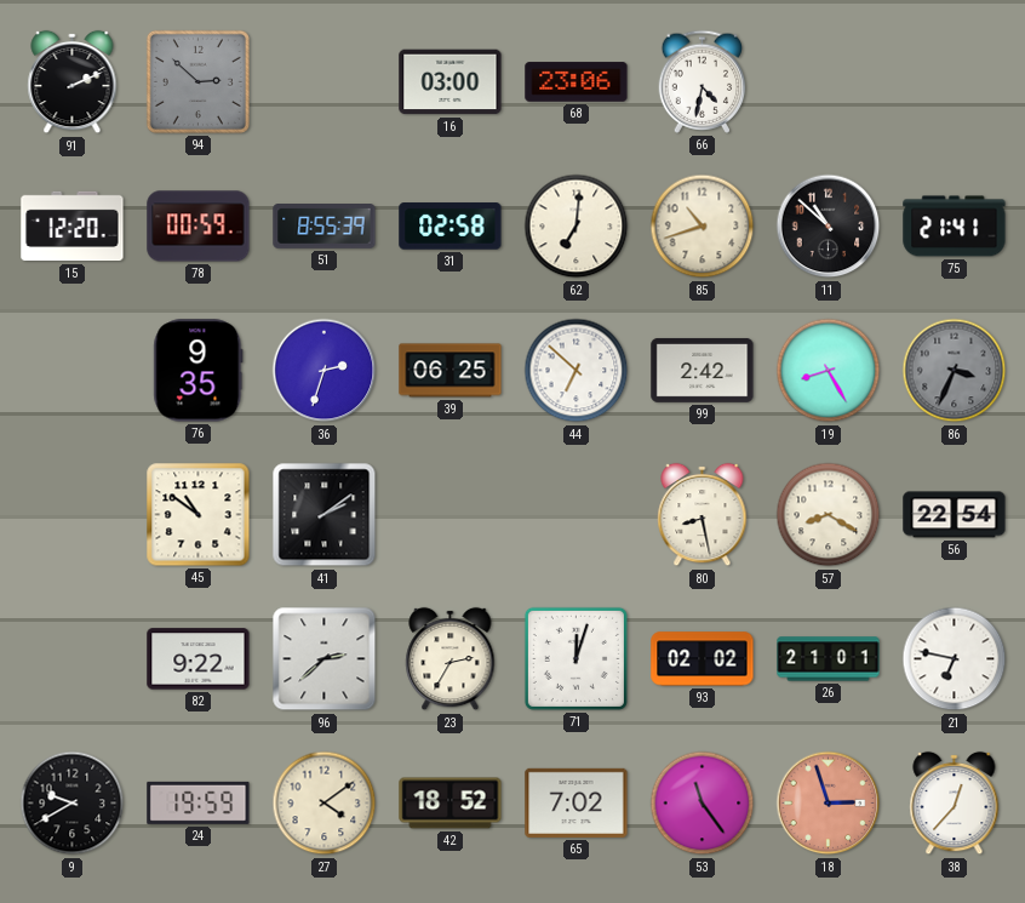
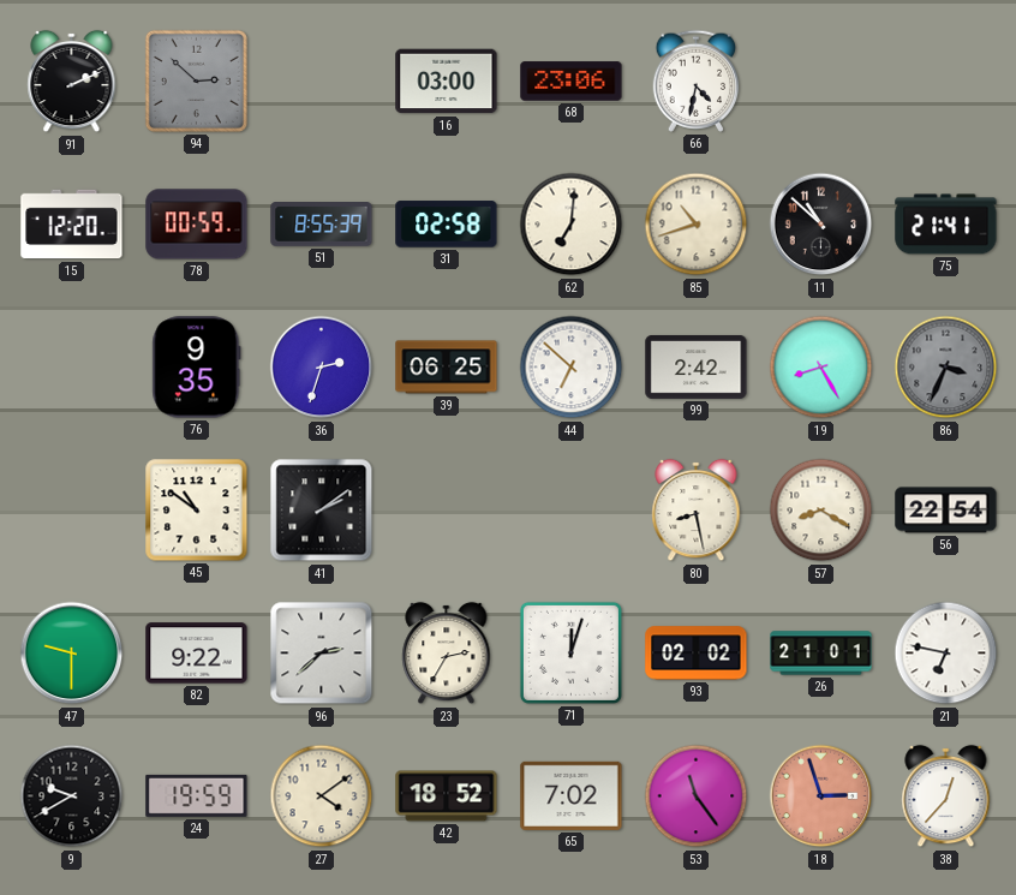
47: none -> 9:30
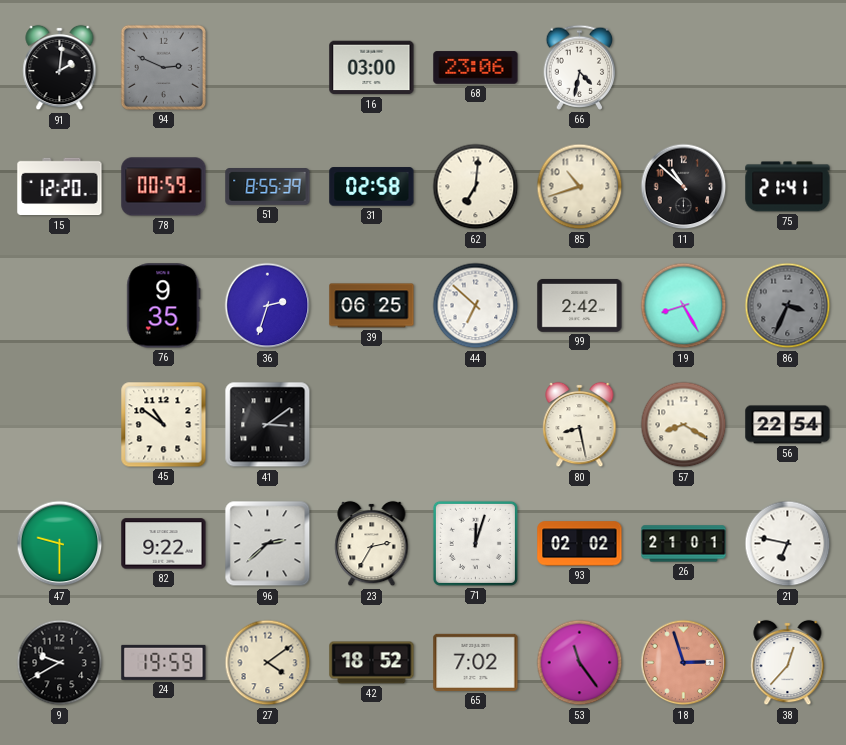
91: 2:11 -> 2:01
94: 2:52 -> 2:49
41: 2:09 -> 3:09
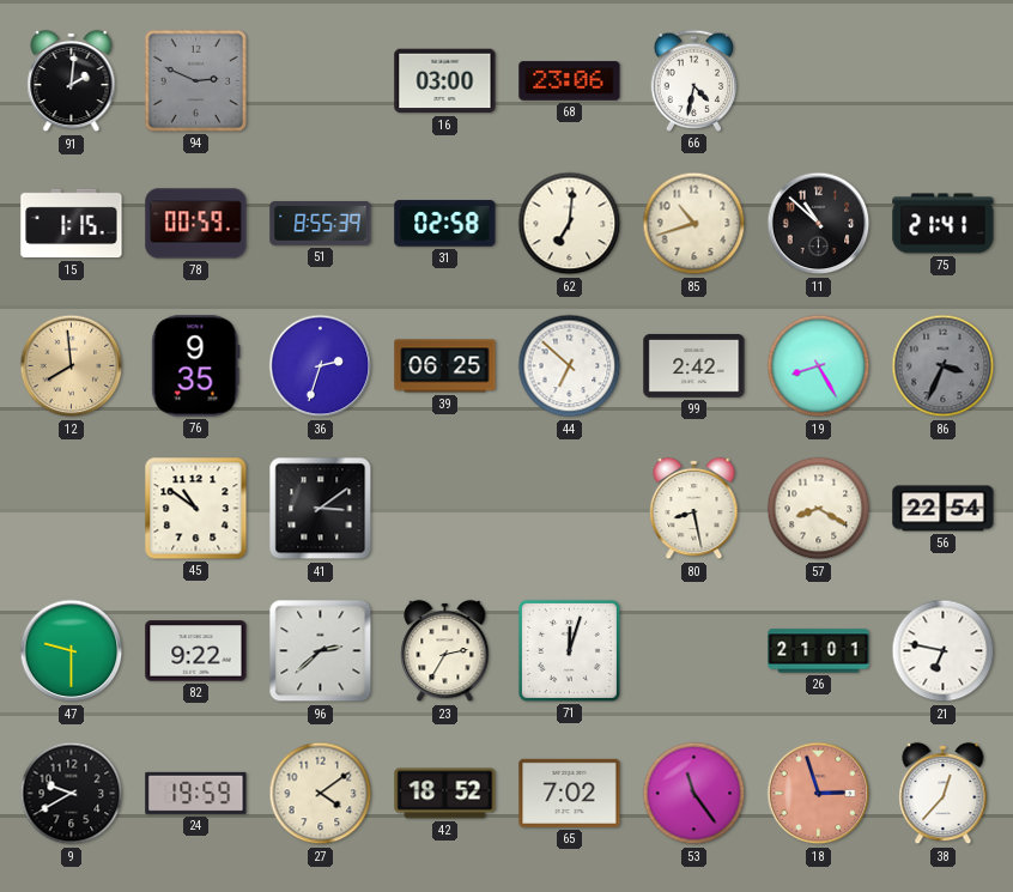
15: 12:20 -> 1:15
12: none -> 7:59
93: 02:02 -> none
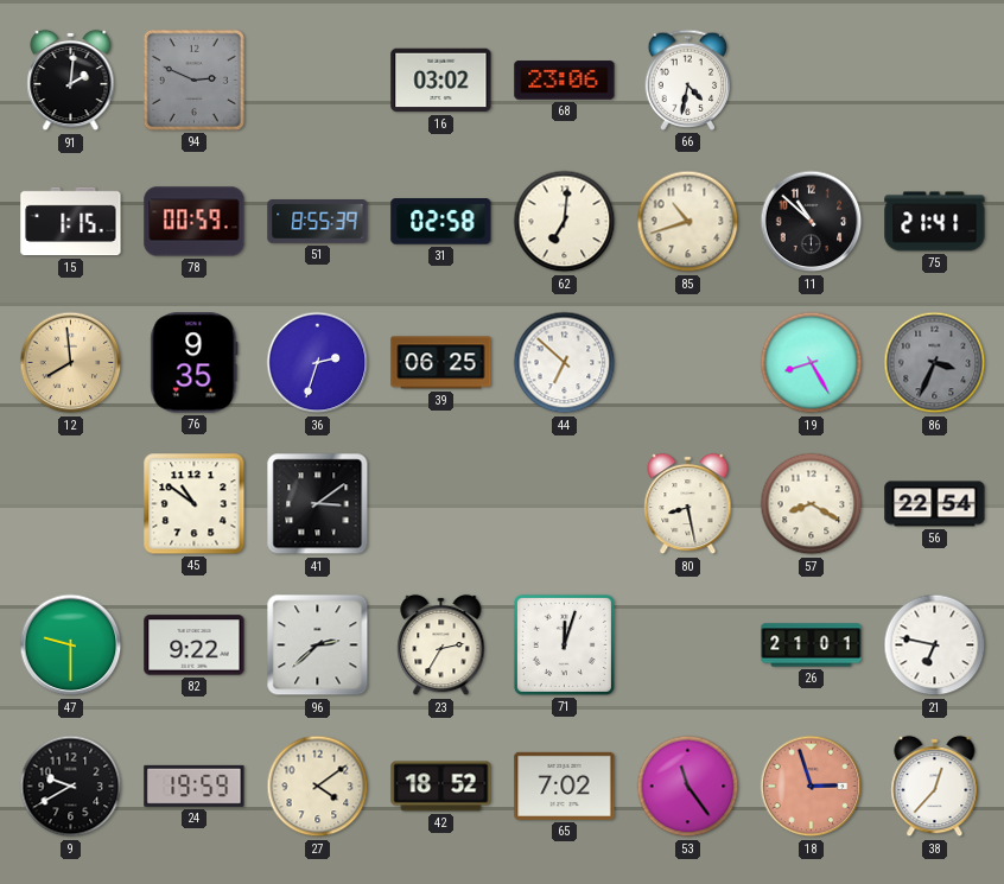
16: 03:00 -> 03:02
99: 2:42 -> none
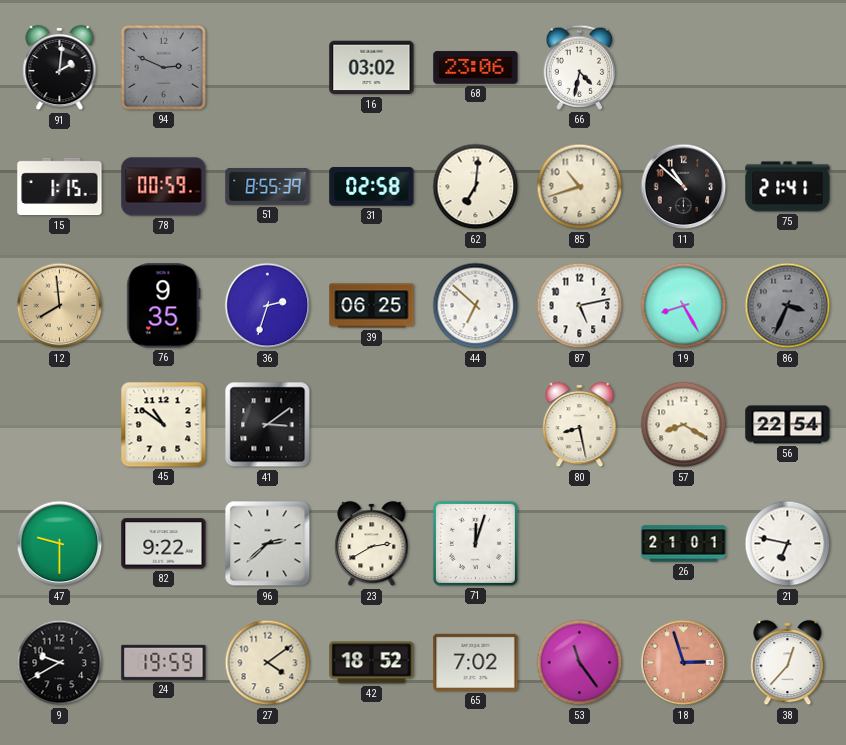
87: none -> 5:13
23: 2:35 -> 2:40
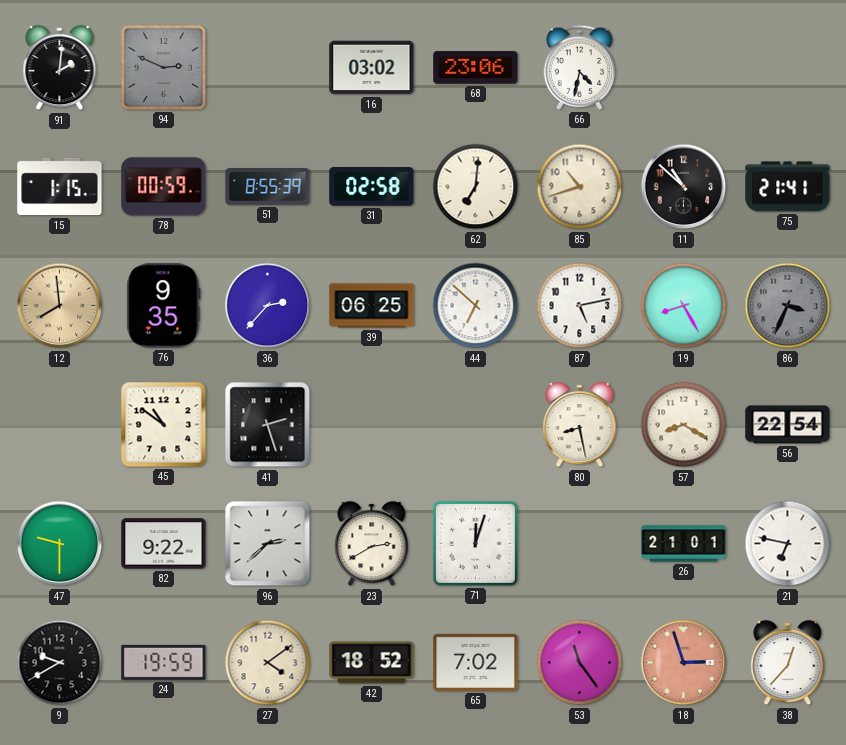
36: 2:33 -> 2:37
41: 3:09 -> 2:27
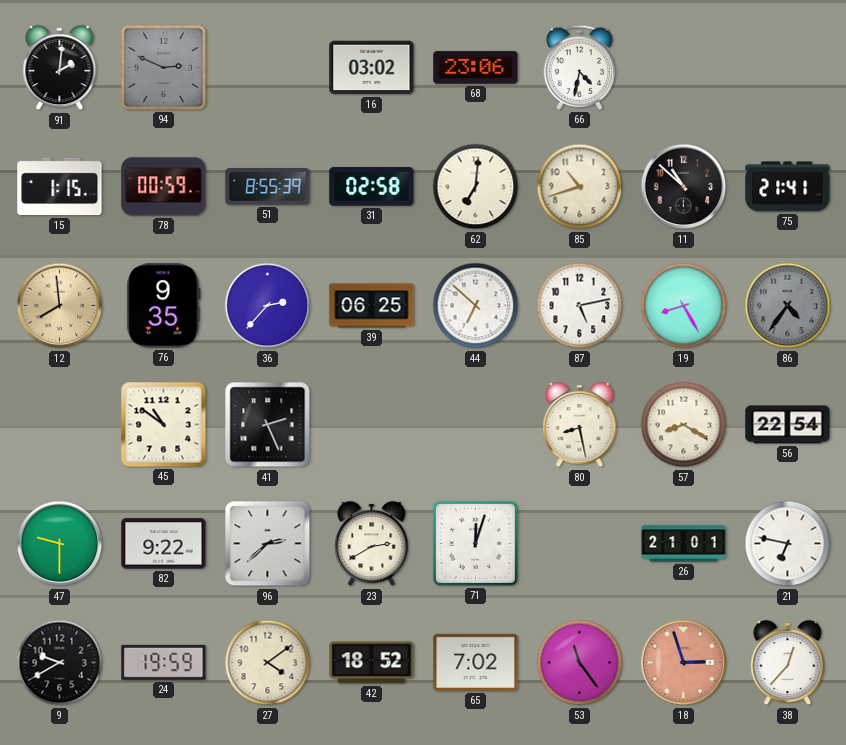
86: 3:34 -> 4:36
41: 2:27 -> 2:26
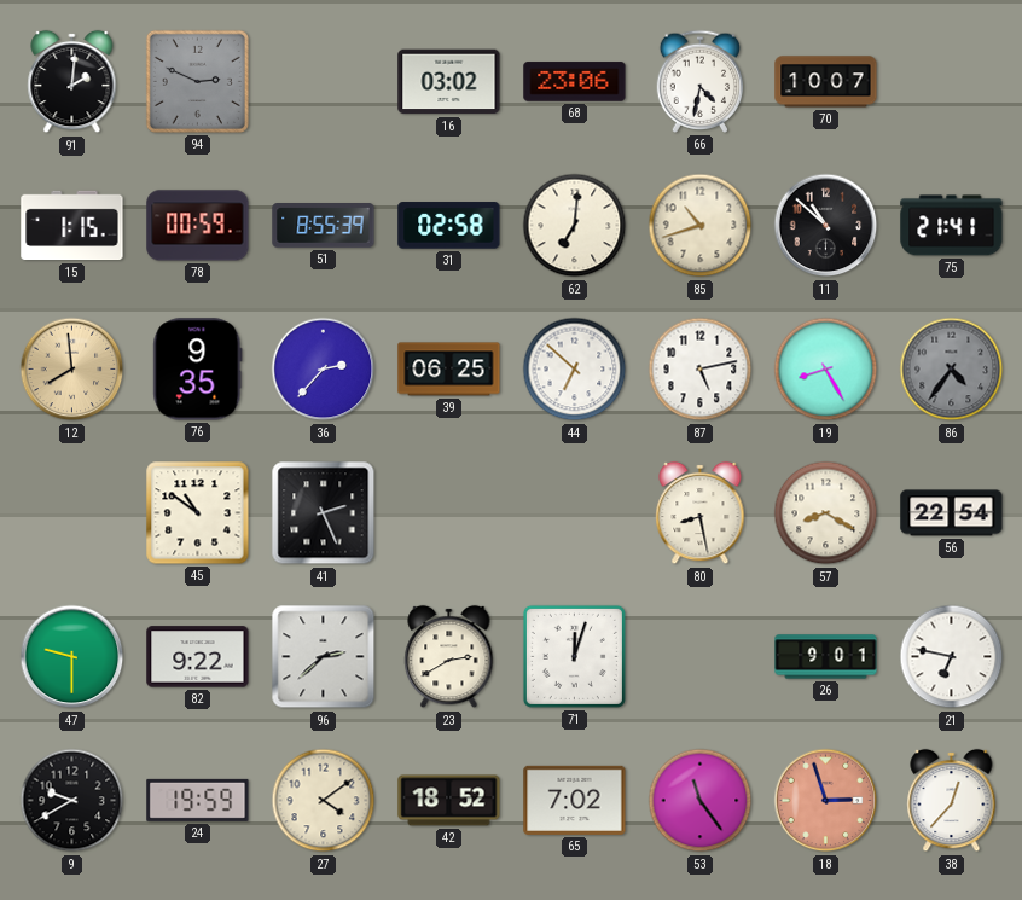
70: none -> 10:07
26: 21:01 -> 9:01
